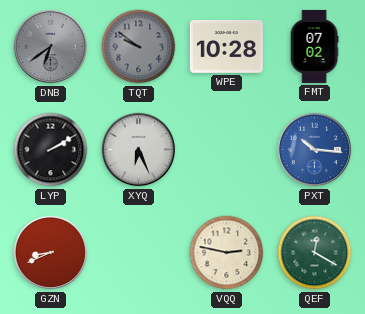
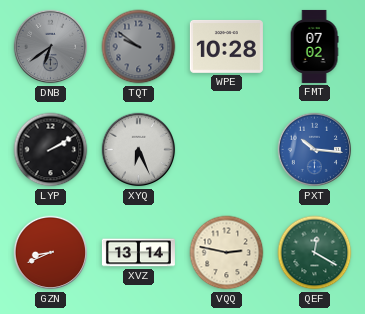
XVZ: none -> 13:14
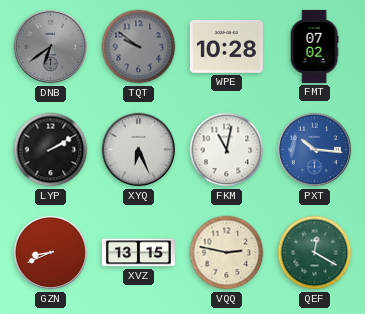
FKM: none -> 11:02
XVZ: 13:14 -> 13:15
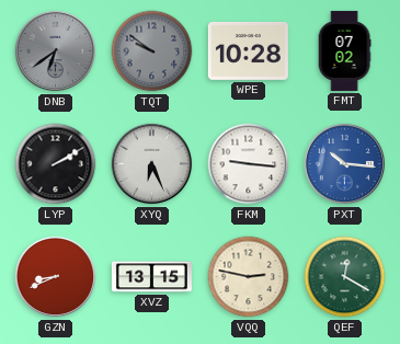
FKM: 11:02 -> 9:16
